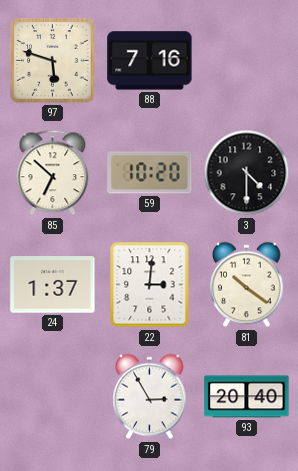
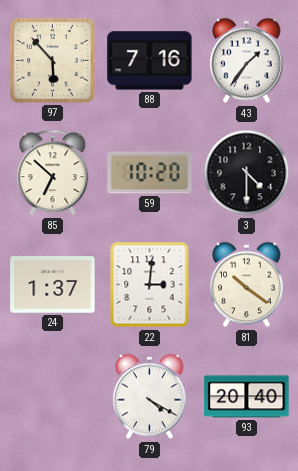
97: 5:48 -> 5:53
43: none -> 1:36
79: 2:55 -> 4:20
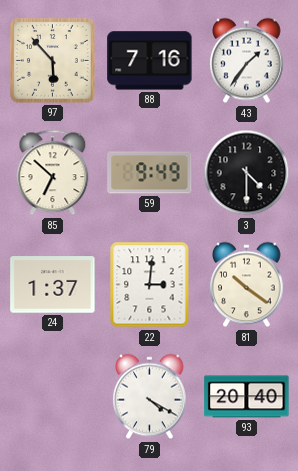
59: 10:20 -> 9:49
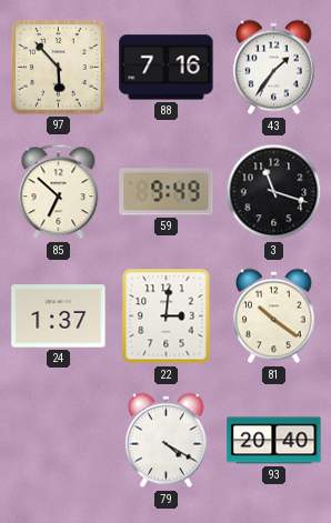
3: 4:30 -> 11:18
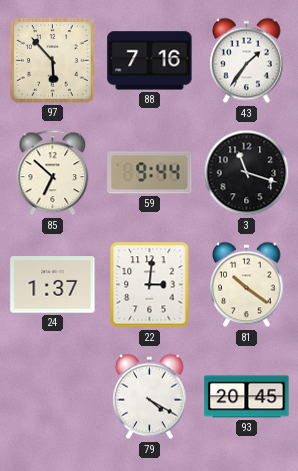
59: 9:49 -> 9:44
93: 20:40 -> 20:45
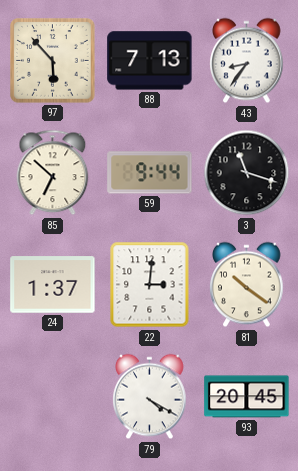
88: 7:16 -> 7:13
43: 1:36 -> 8:36
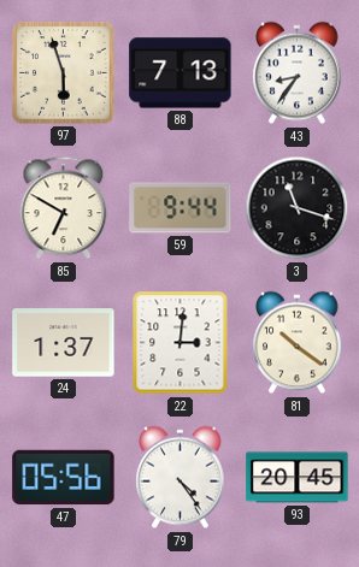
97: 5:53 -> 5:57
85: 6:52 -> 6:50
47: none -> 05:56
79: 4:20 -> 4:24
